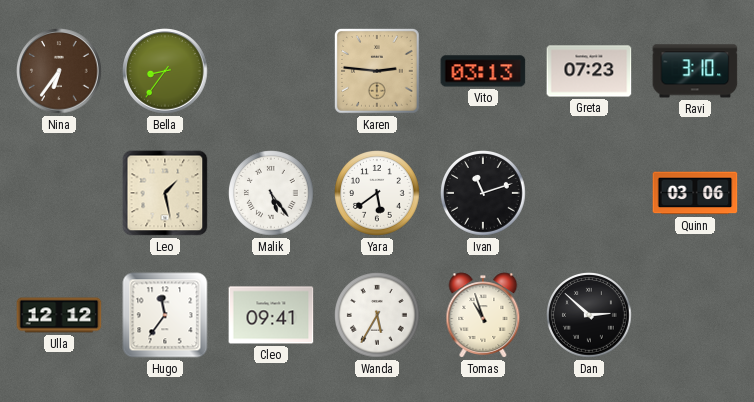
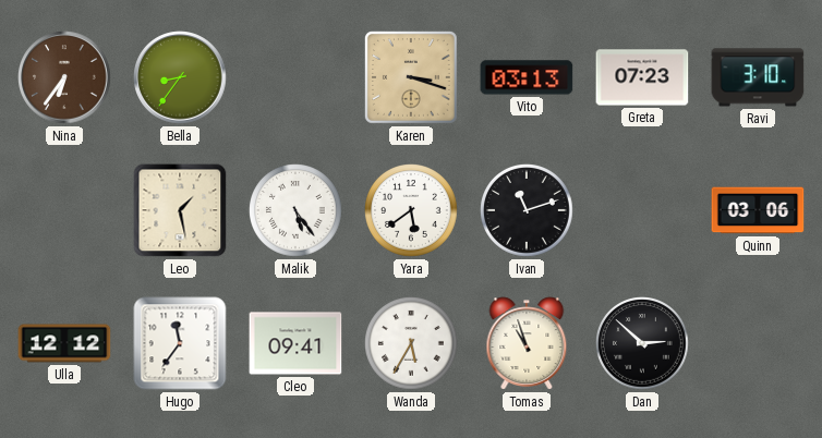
Karen: 2:46 -> 3:18
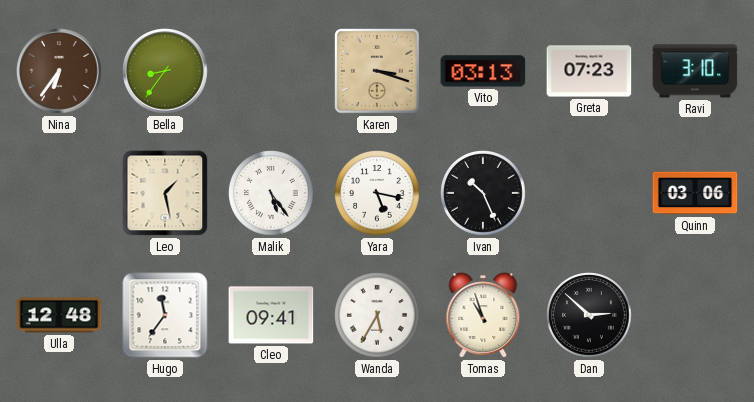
Yara: 5:39 -> 5:17
Ivan: 11:12 -> 10:26
Ulla: 12:12 -> 12:48
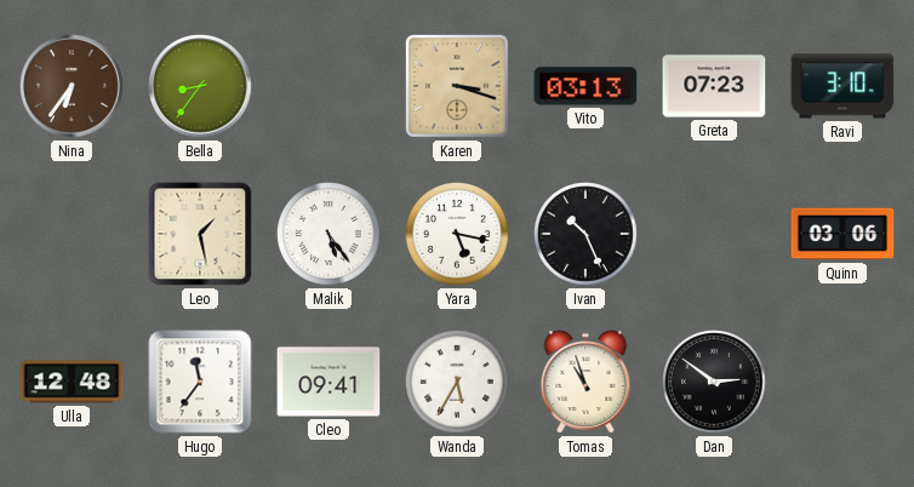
Dan: 2:52 -> 2:51
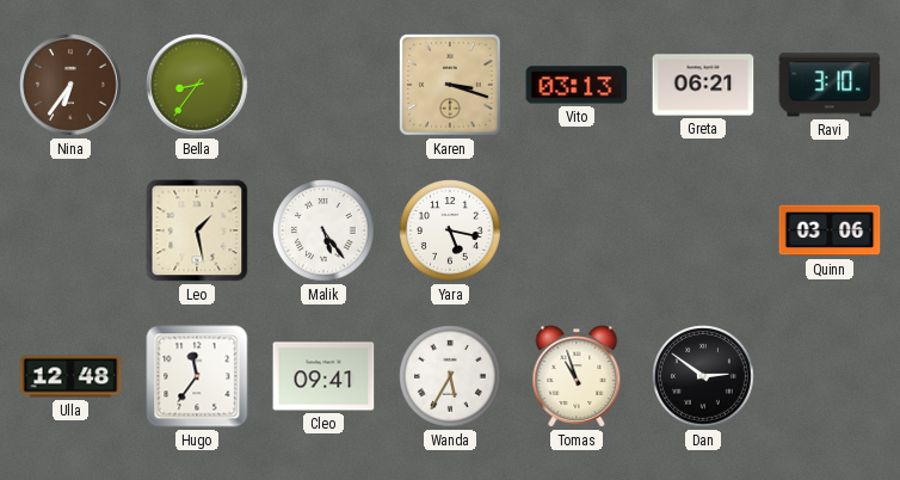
Greta: 07:23 -> 06:21
Ivan: 10:26 -> none
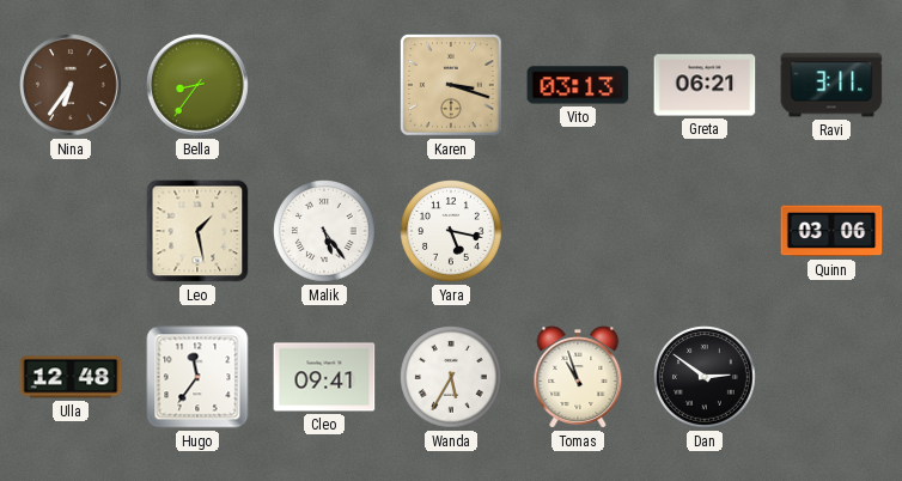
Ravi: 3:10 -> 3:11
